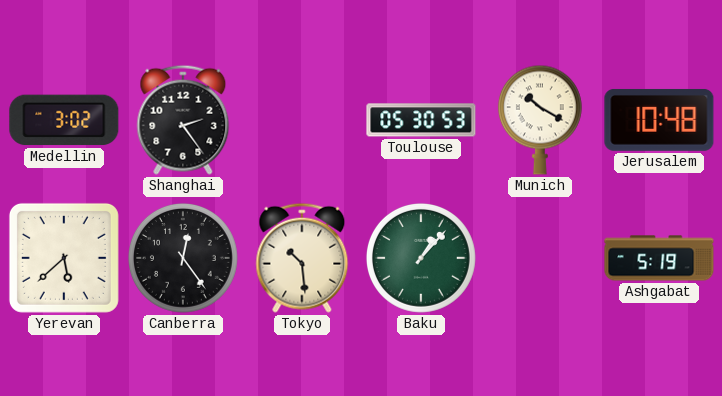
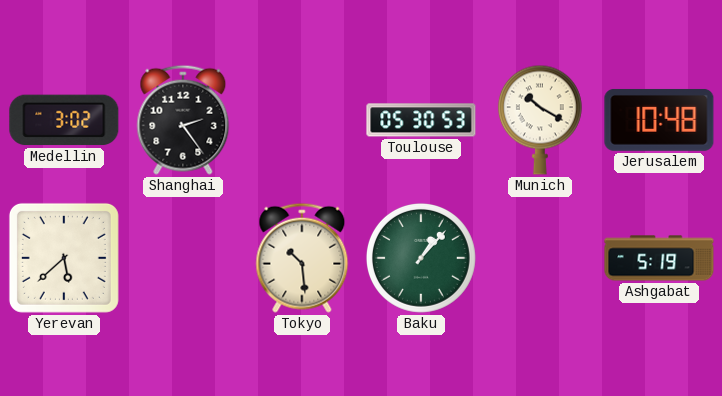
Canberra: 12:24 -> none
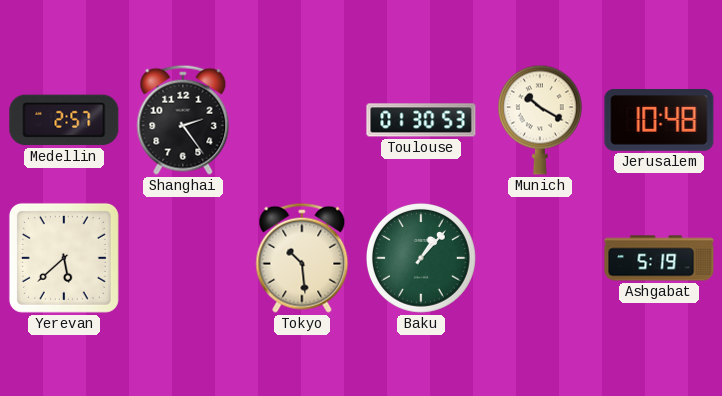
Medellin: 3:02 -> 2:57
Toulouse: 05:30 -> 01:30
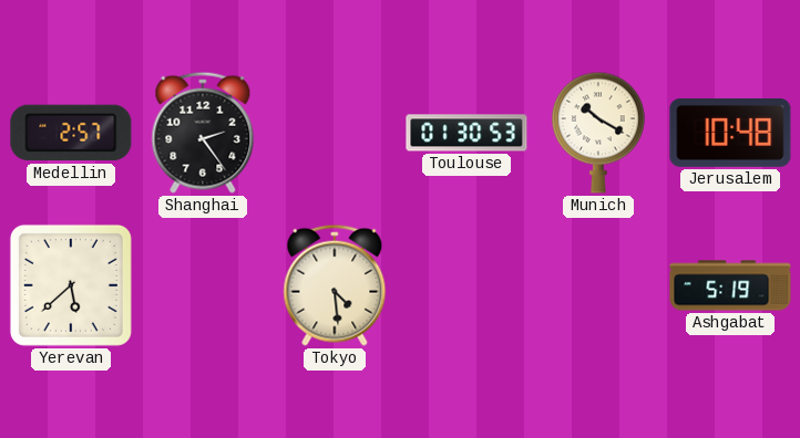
Tokyo: 10:29 -> 4:29
Baku: 1:07 -> none
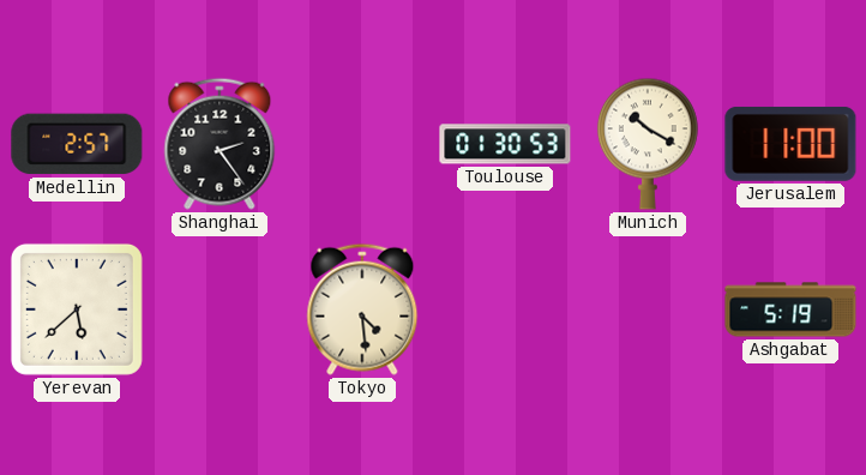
Jerusalem: 10:48 -> 11:00
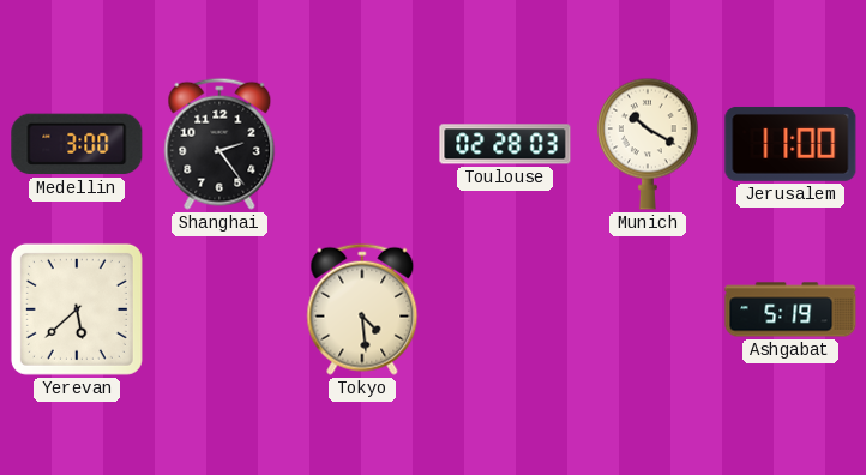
Medellin: 2:57 -> 3:00
Toulouse: 01:30 -> 02:28
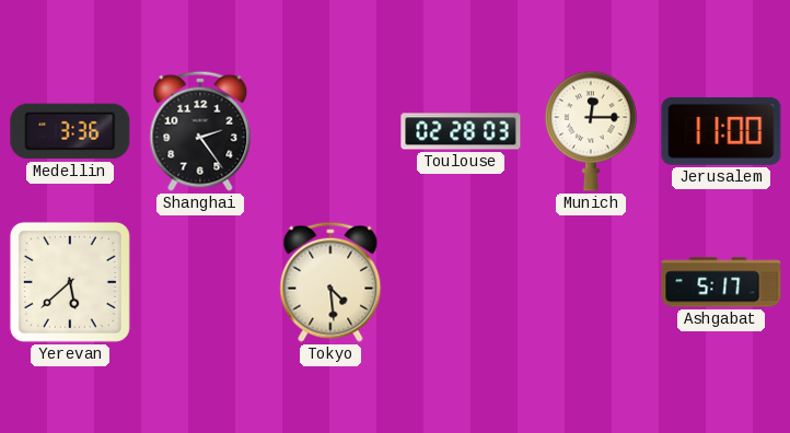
Medellin: 3:00 -> 3:36
Munich: 10:20 -> 12:15
Ashgabat: 5:19 -> 5:17
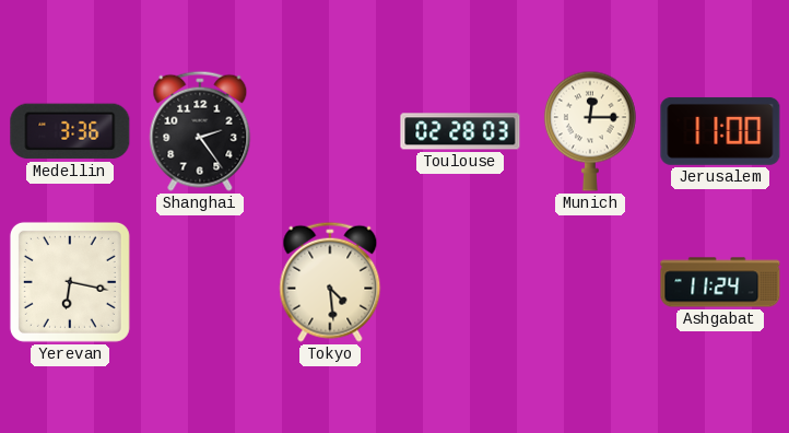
Yerevan: 5:38 -> 6:17
Ashgabat: 5:17 -> 11:24
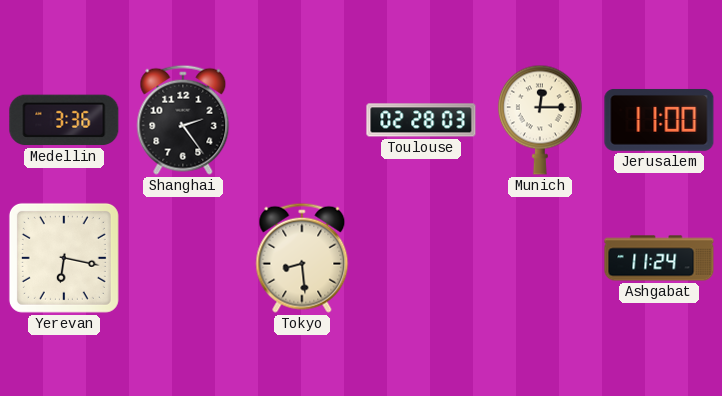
Tokyo: 4:29 -> 8:29
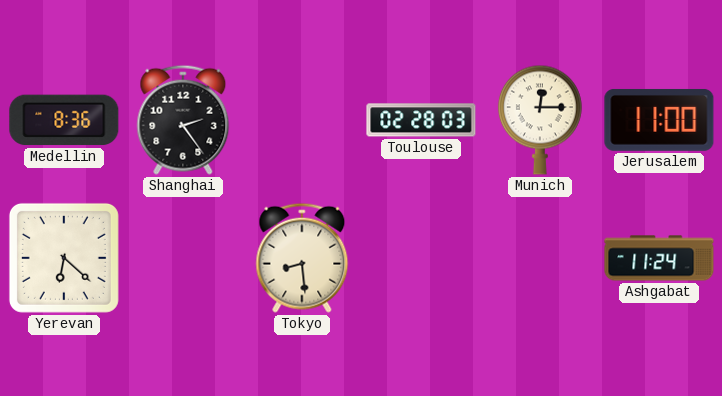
Medellin: 3:36 -> 8:36
Yerevan: 6:17 -> 6:22
